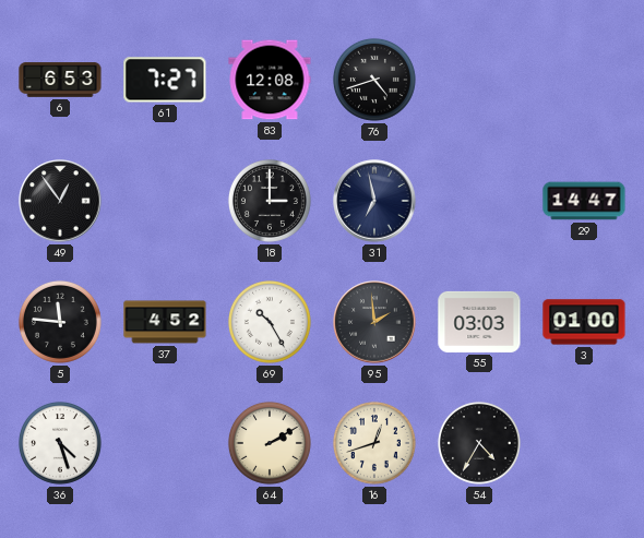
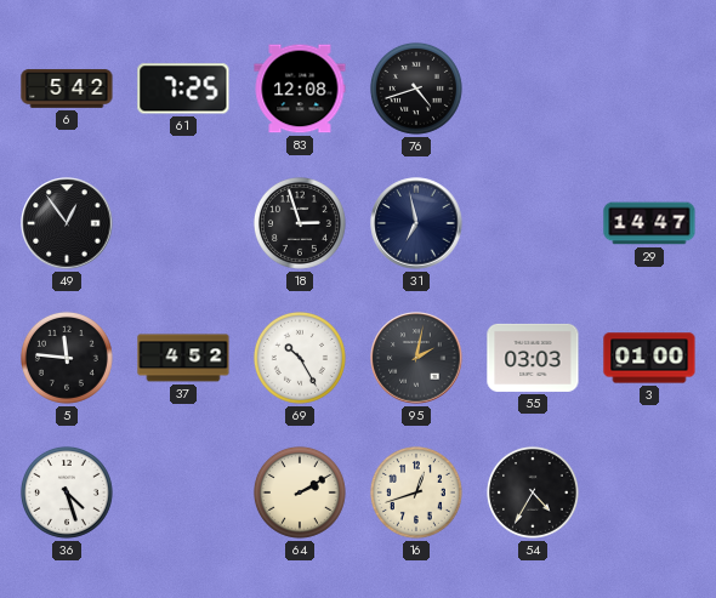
6: 6:53 -> 5:42
61: 7:27 -> 7:25
18: 3:00 -> 2:57
95: 1:59 -> 2:02
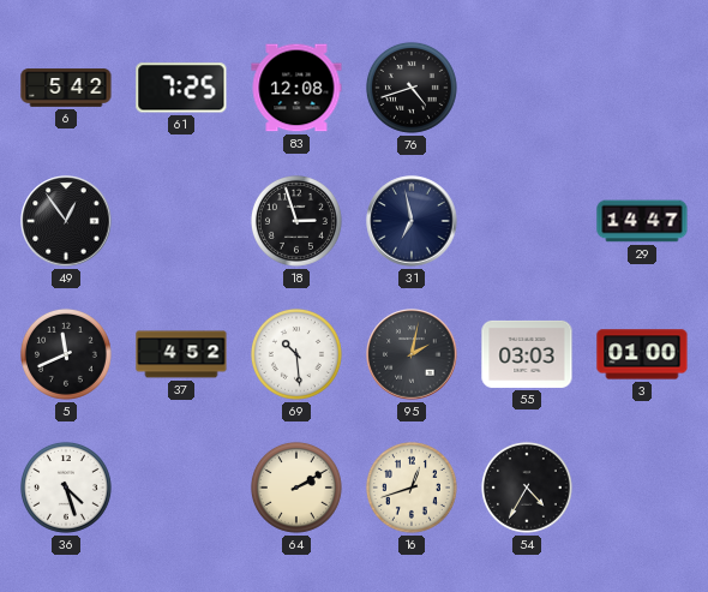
5: 11:46 -> 11:41
69: 10:25 -> 10:29
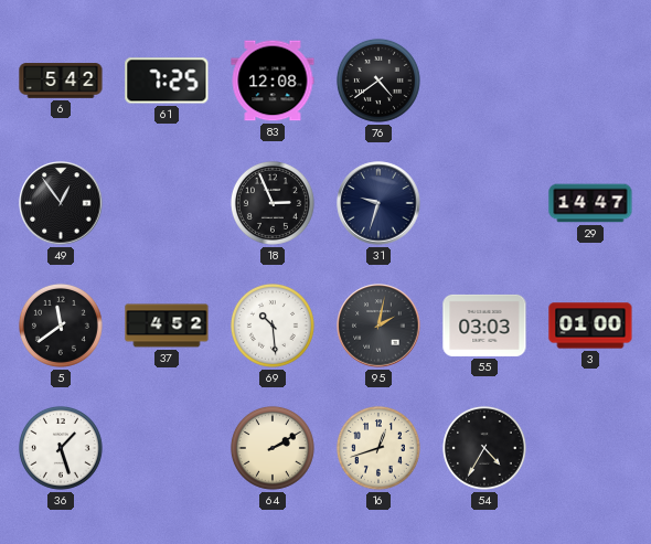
76: 4:42 -> 4:39
18: 2:57 -> 2:56
31: 6:58 -> 9:33
5: 11:41 -> 11:39
36: 4:27 -> 1:27
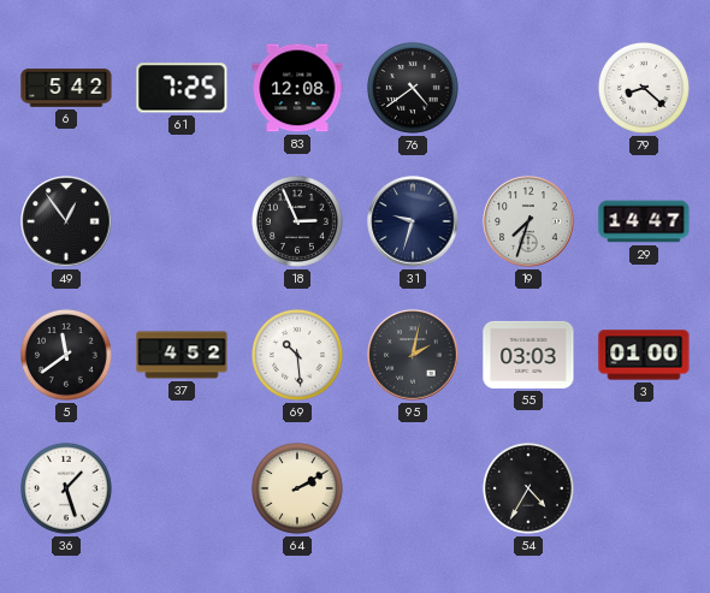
79: none -> 8:22
19: none -> 7:33
16: 12:42 -> none
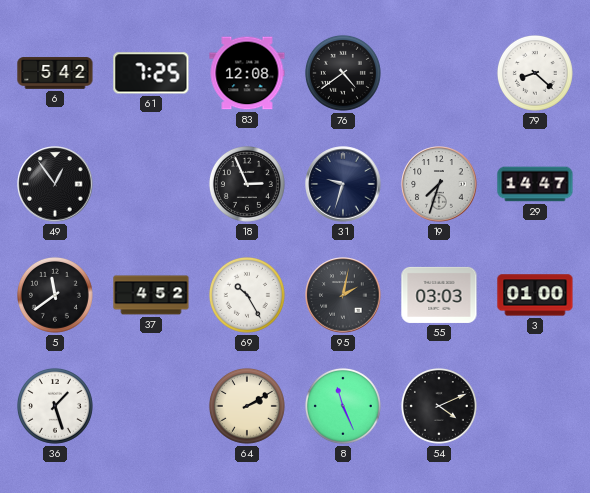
69: 10:29 -> 10:25
8: none -> 11:26
54: 4:35 -> 4:11
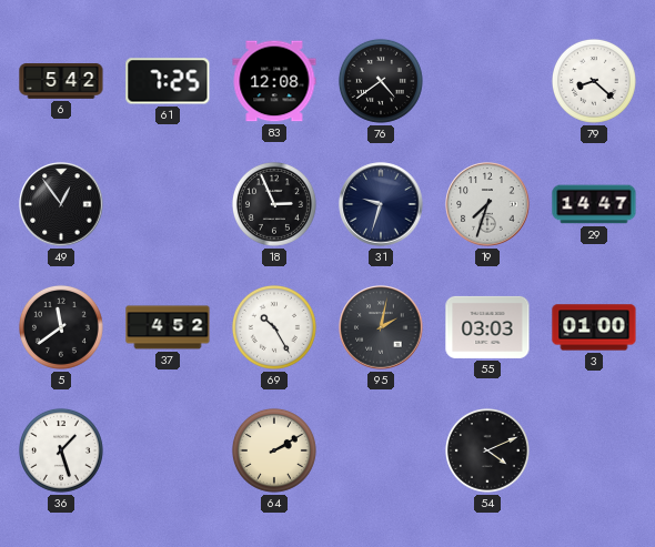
8: 11:26 -> none
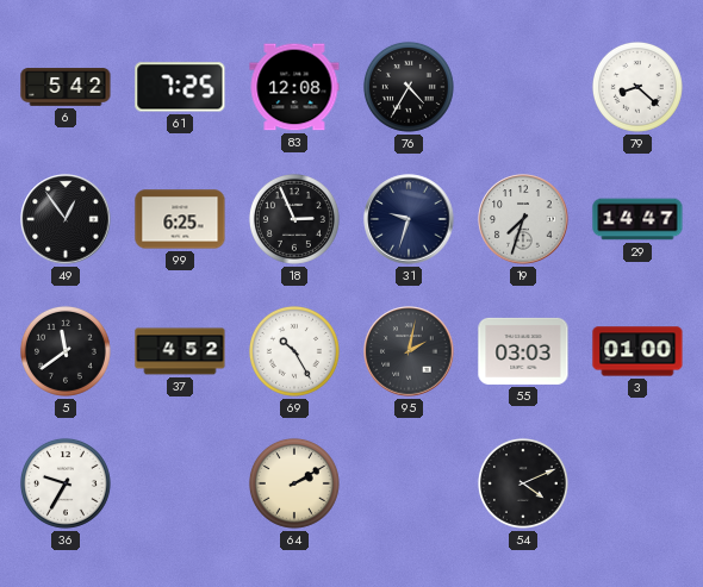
76: 4:39 -> 4:35
99: none -> 6:25
36: 1:27 -> 9:35
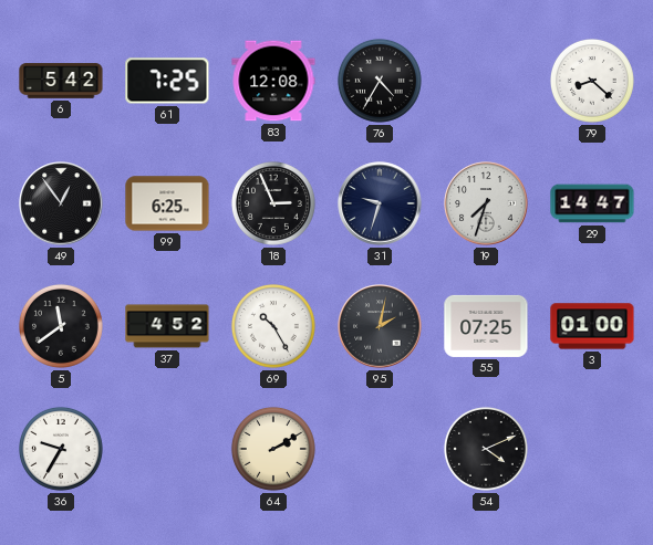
55: 03:03 -> 07:25
